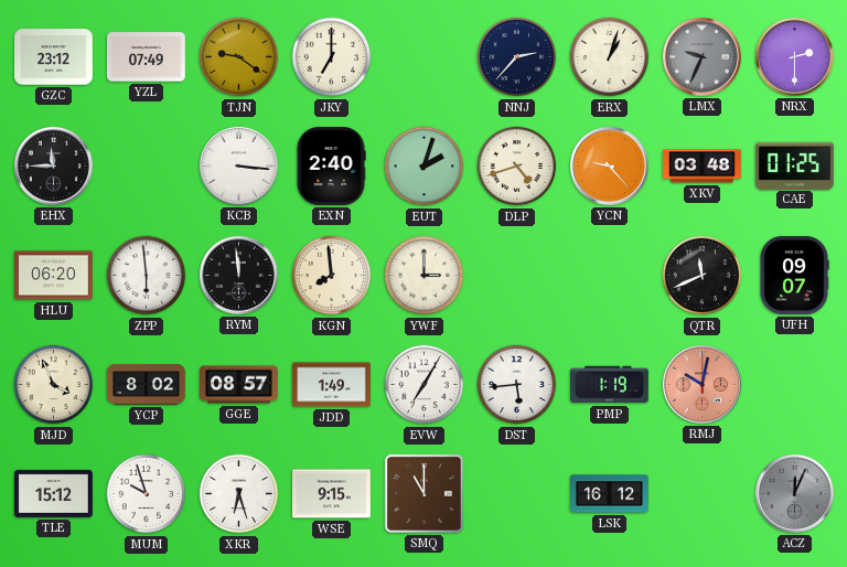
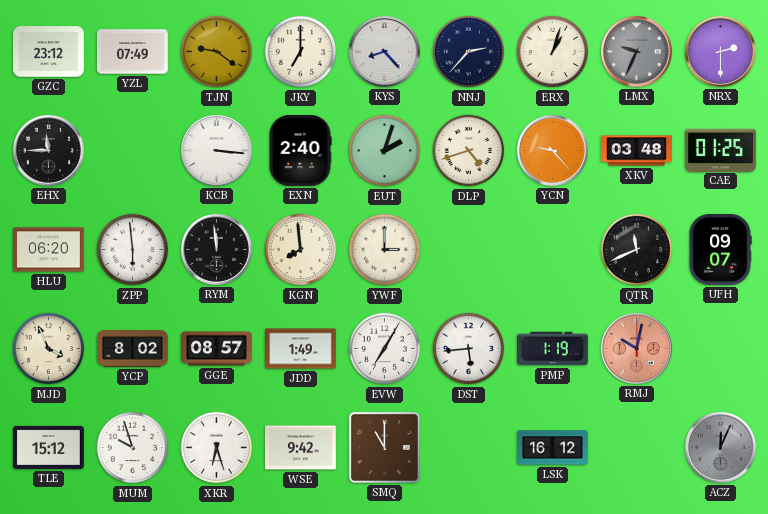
KYS: none -> 8:23
WSE: 9:15 -> 9:42
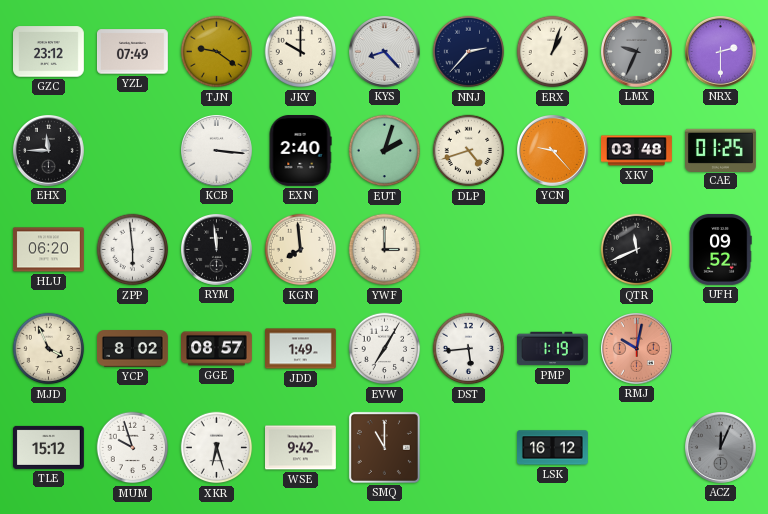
JKY: 7:00 -> 10:00
UFH: 09:07 -> 09:52
